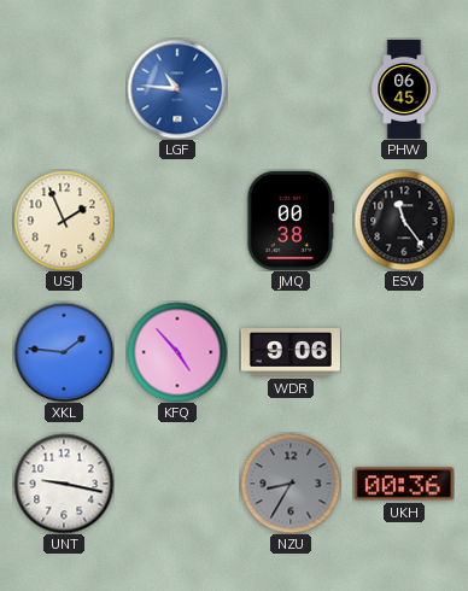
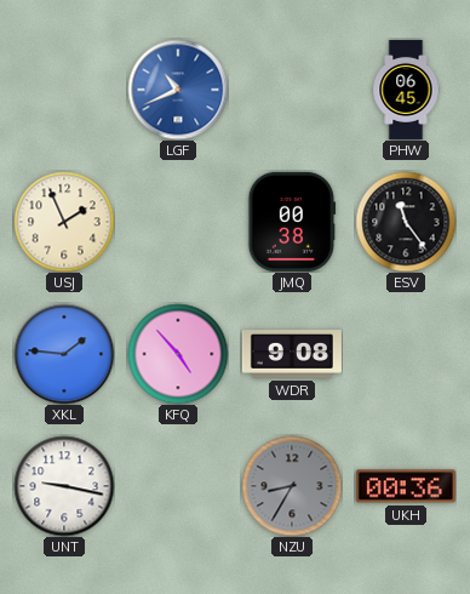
LGF: 10:46 -> 10:41
WDR: 9:06 -> 9:08
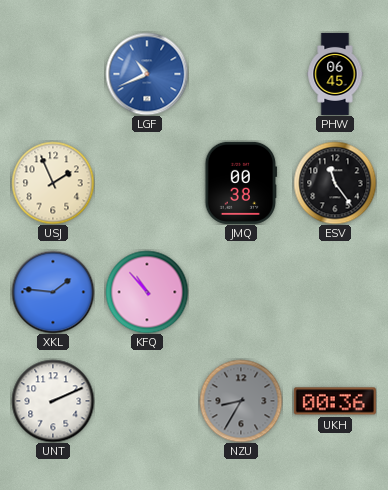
KFQ: 4:53 -> 10:53
WDR: 9:08 -> none
UNT: 9:17 -> 2:11
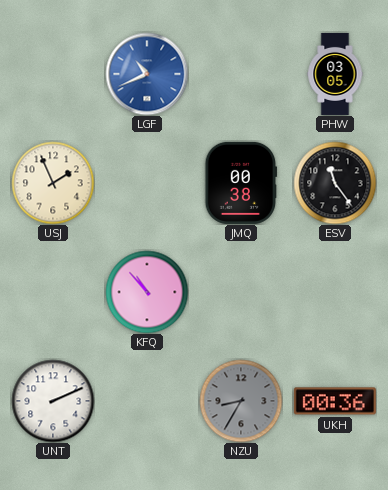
PHW: 06:45 -> 03:05
XKL: 1:46 -> none
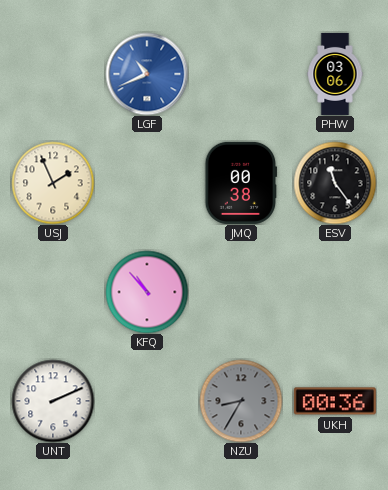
PHW: 03:05 -> 03:06
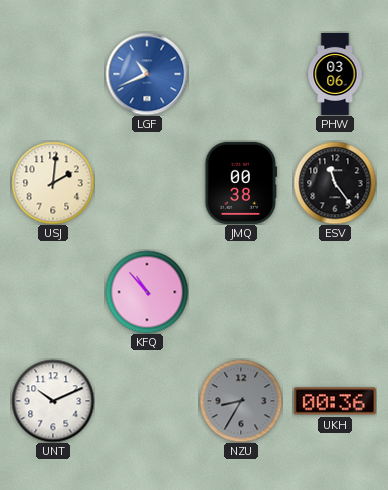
USJ: 1:56 -> 2:01
UNT: 2:11 -> 10:11
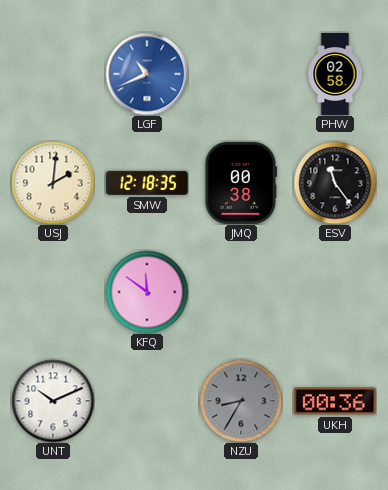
PHW: 03:06 -> 02:58
SMW: none -> 12:18
KFQ: 10:53 -> 11:51
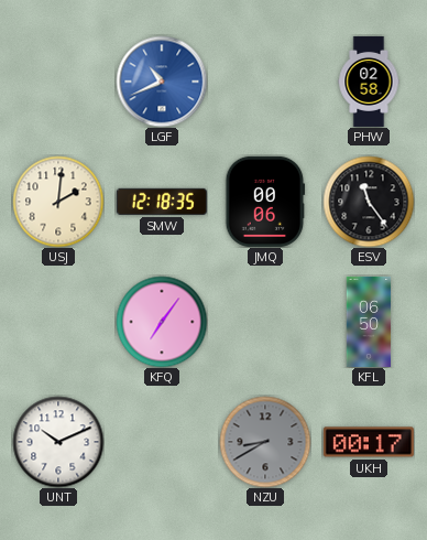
JMQ: 00:38 -> 00:06
KFQ: 11:51 -> 7:06
KFL: none -> 06:50
NZU: 8:35 -> 8:40
UKH: 00:36 -> 00:17
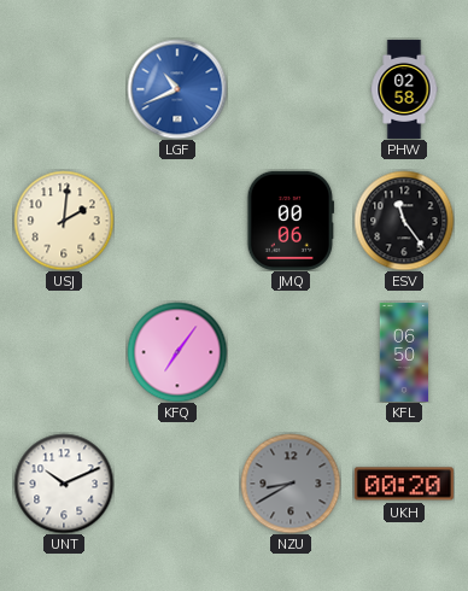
SMW: 12:18 -> none
UKH: 00:17 -> 00:20
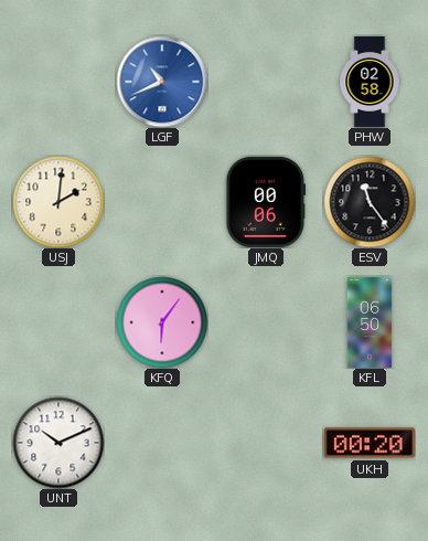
KFQ: 7:06 -> 6:06
NZU: 8:40 -> none
